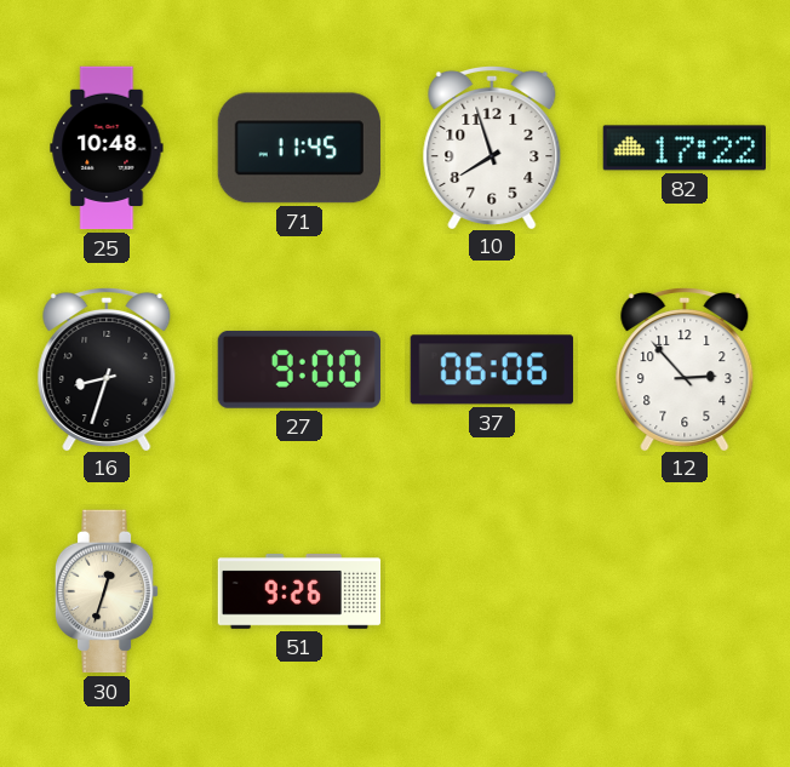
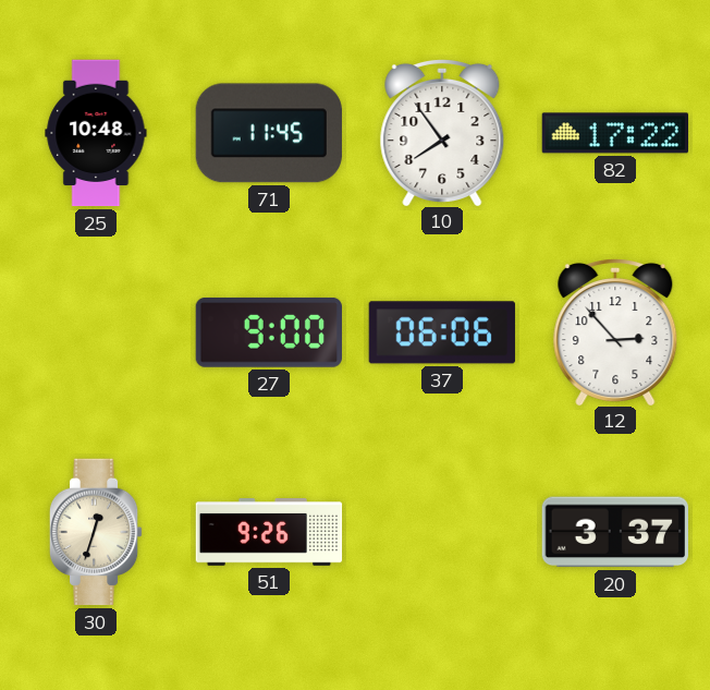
10: 7:57 -> 7:54
16: 8:33 -> none
20: none -> 3:37
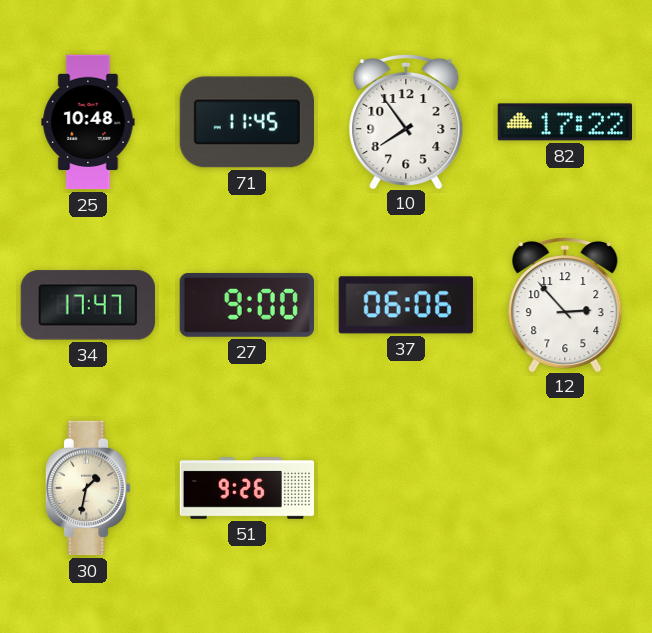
34: none -> 17:47
30: 12:33 -> 1:32
20: 3:37 -> none
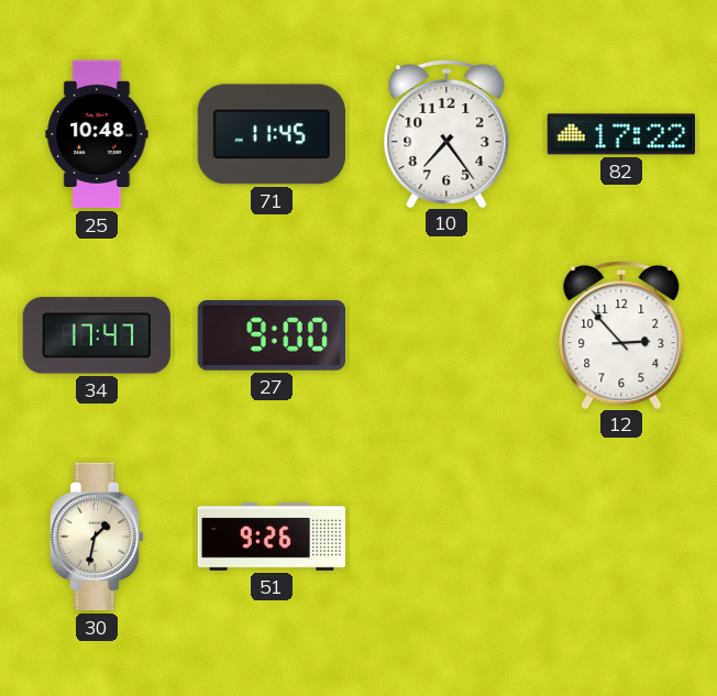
10: 7:54 -> 7:24
37: 06:06 -> none
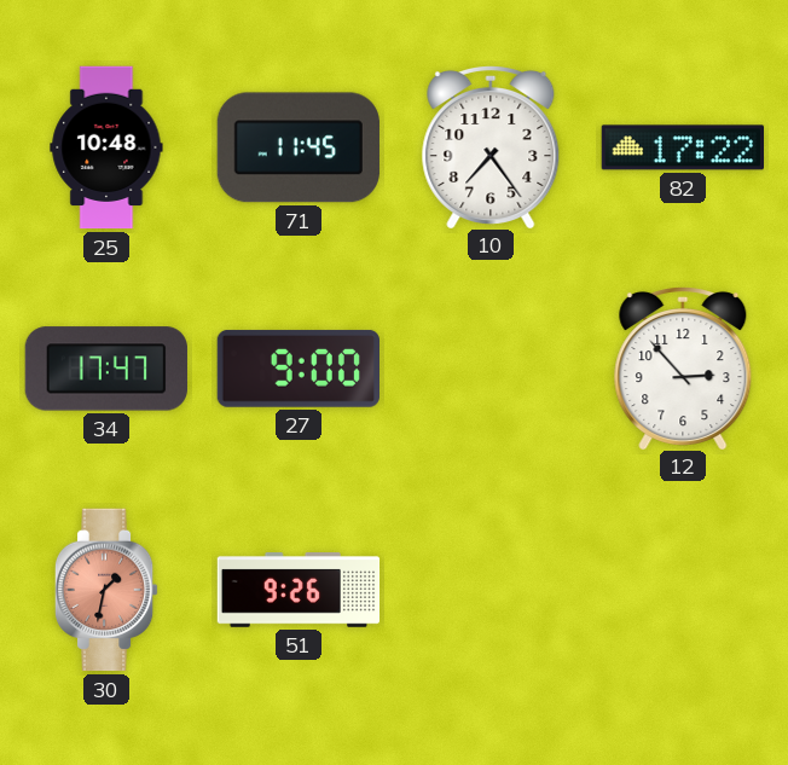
30 dial: cream -> salmon
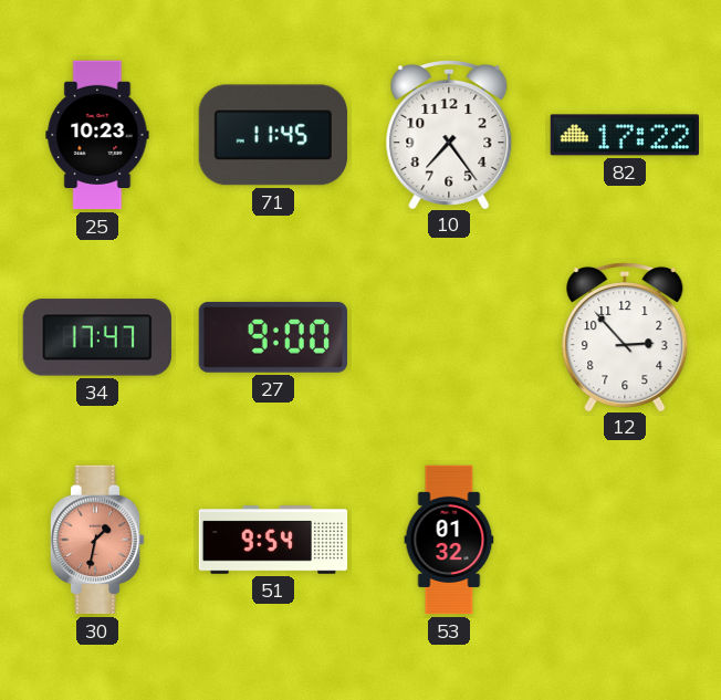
25: 10:48 -> 10:23
51: 9:26 -> 9:54
53: none -> 01:32
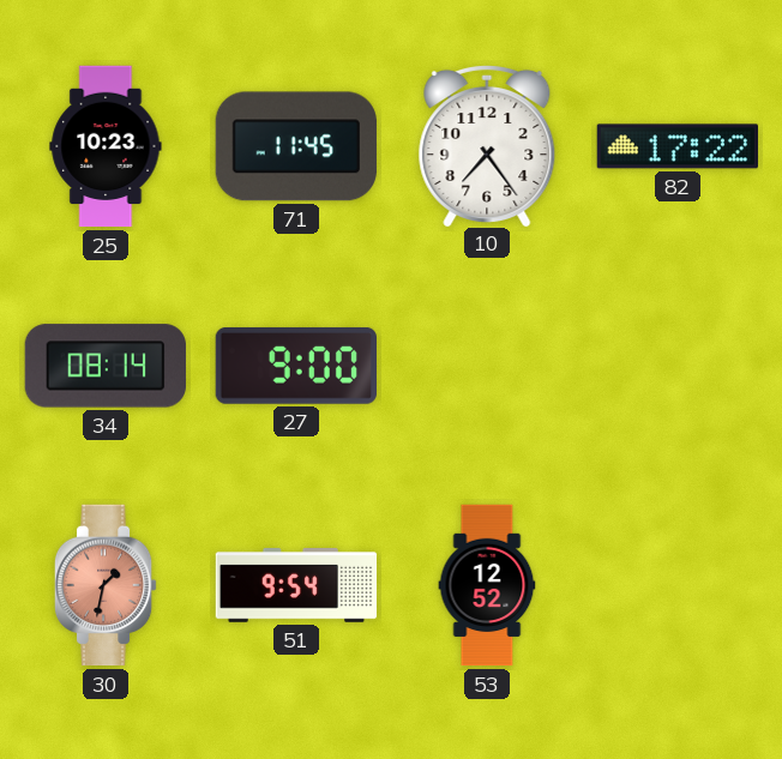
34: 17:47 -> 08:14
12: 2:53 -> none
53: 01:32 -> 12:52
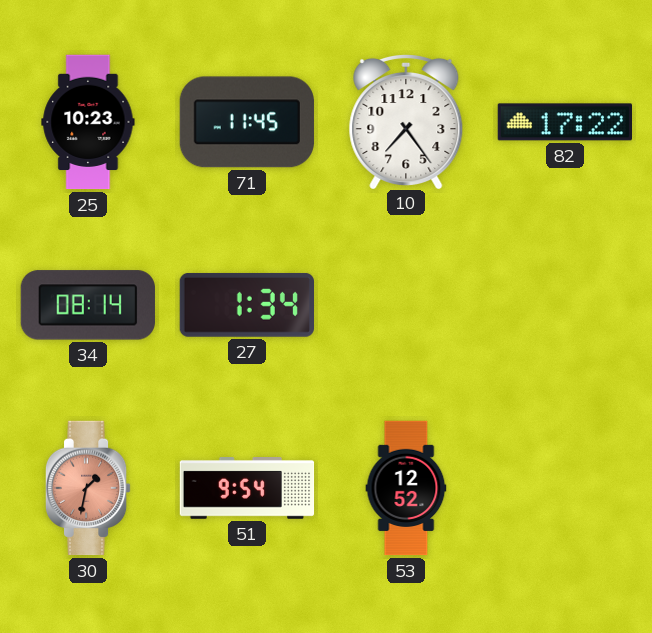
27: 9:00 -> 1:34
